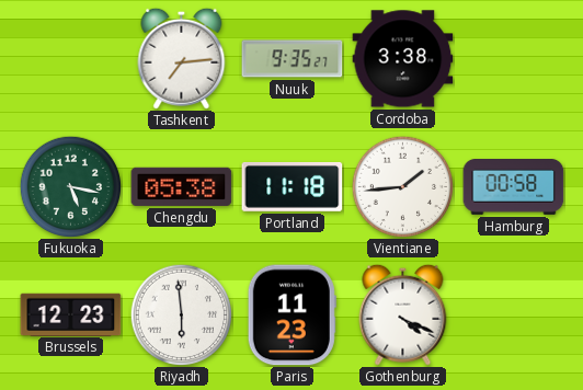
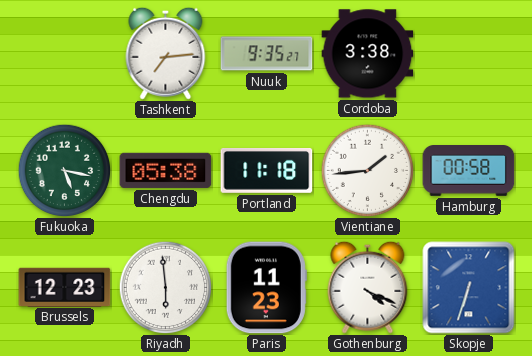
Skopje: none -> 6:33
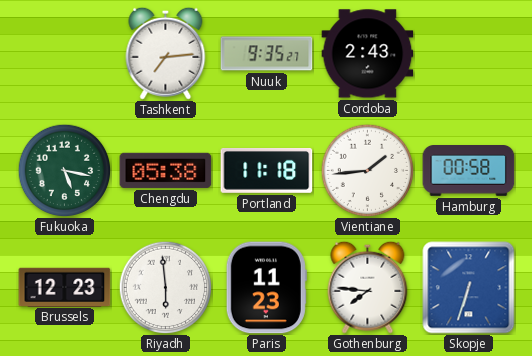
Cordoba: 3:38 -> 2:43
Gothenburg: 4:19 -> 7:46
